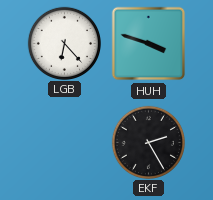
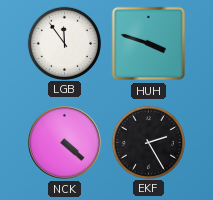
LGB: 6:23 -> 11:54
NCK: none -> 4:22
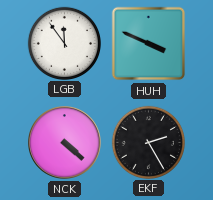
HUH: 3:48 -> 3:49
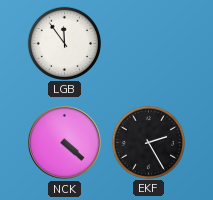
HUH: 3:49 -> none
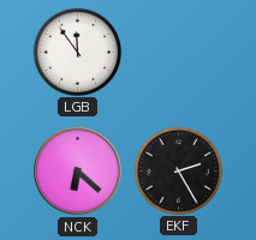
NCK: 4:22 -> 6:22
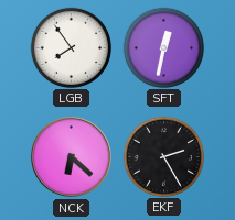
LGB: 11:54 -> 7:54
SFT: none -> 12:32
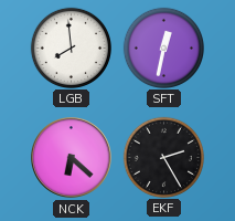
LGB: 7:54 -> 7:59
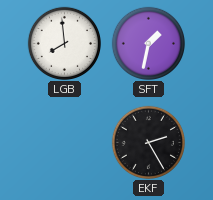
SFT: 12:32 -> 1:32
NCK: 6:22 -> none
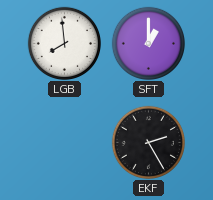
SFT: 1:32 -> 1:00
